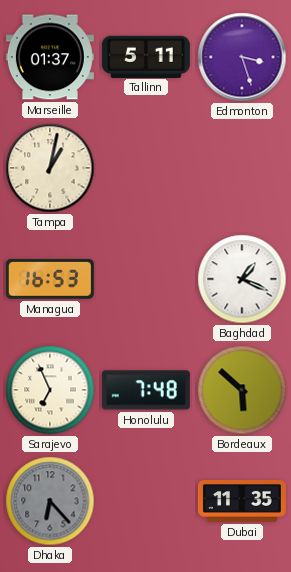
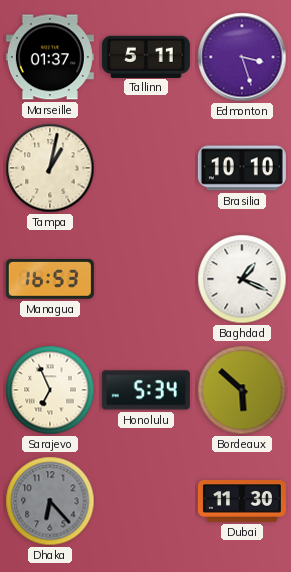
Brasilia: none -> 10:10
Honolulu: 7:48 -> 5:34
Dubai: 11:35 -> 11:30
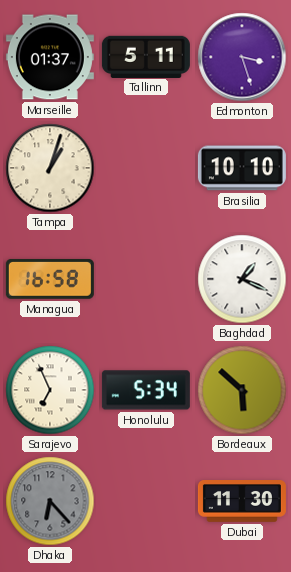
Tampa: 1:02 -> 1:03
Managua: 16:53 -> 16:58
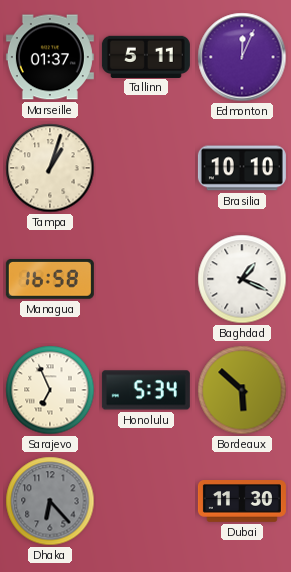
Edmonton: 3:27 -> 12:04
